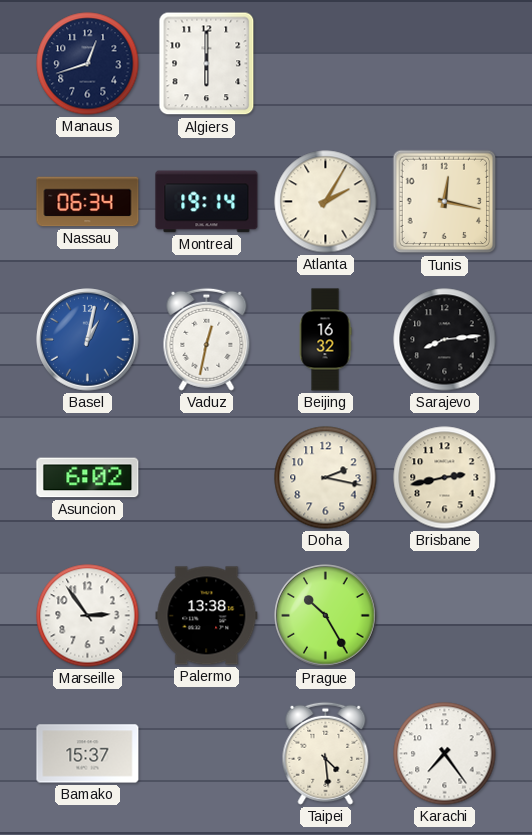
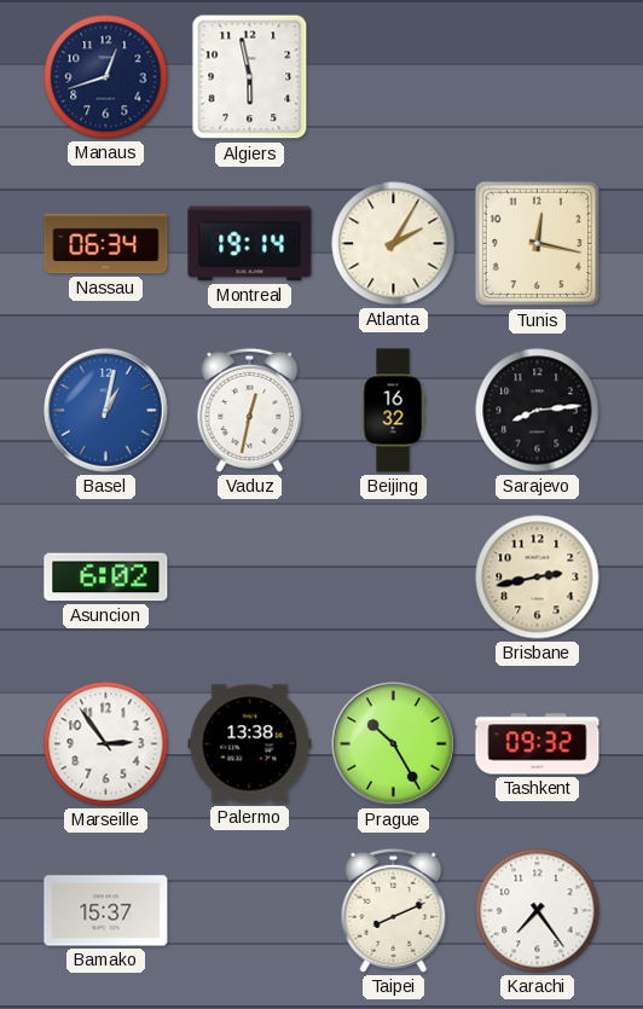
Algiers: 6:00 -> 5:58
Doha: 2:17 -> none
Tashkent: none -> 09:32
Taipei: 4:29 -> 8:11
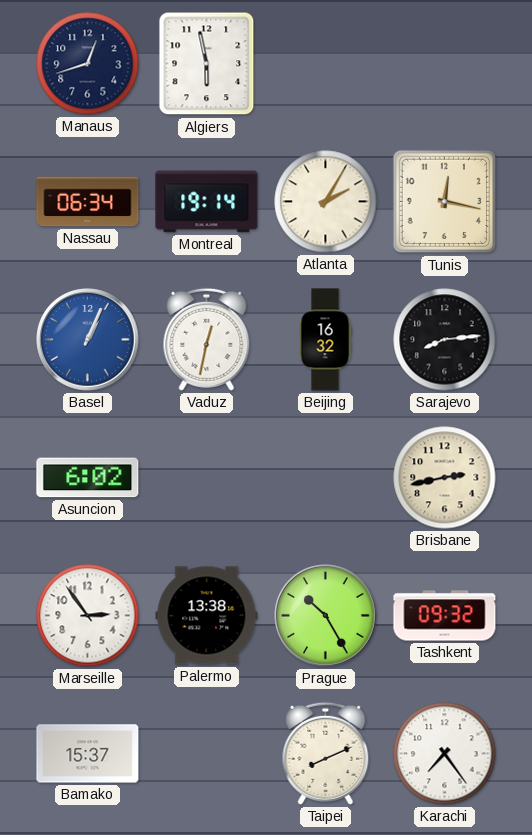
Basel: 1:02 -> 1:04
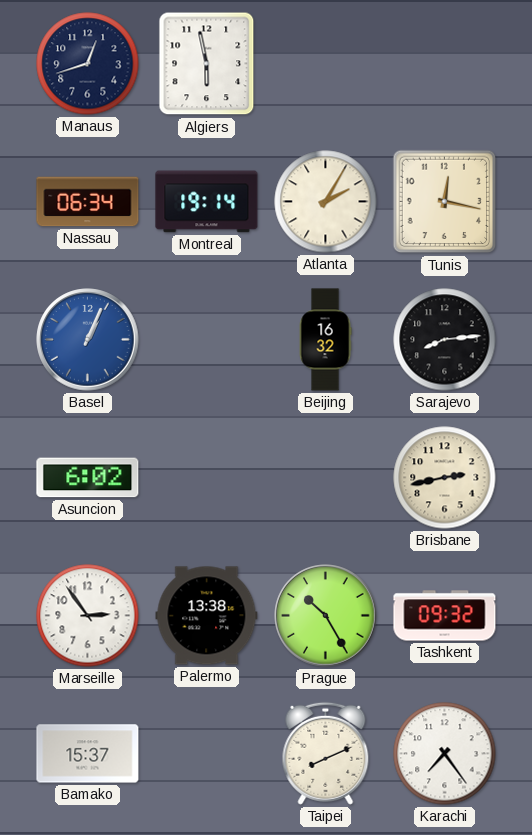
Vaduz: 12:32 -> none
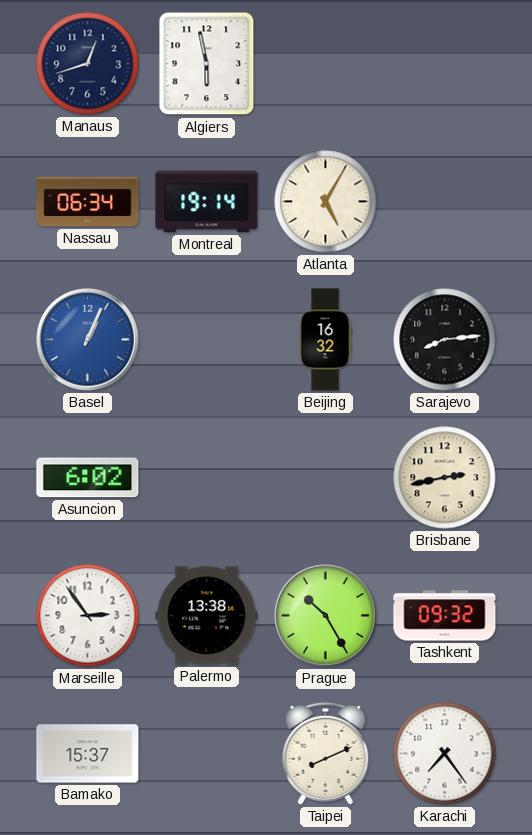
Atlanta: 2:05 -> 5:05
Tunis: 12:17 -> none
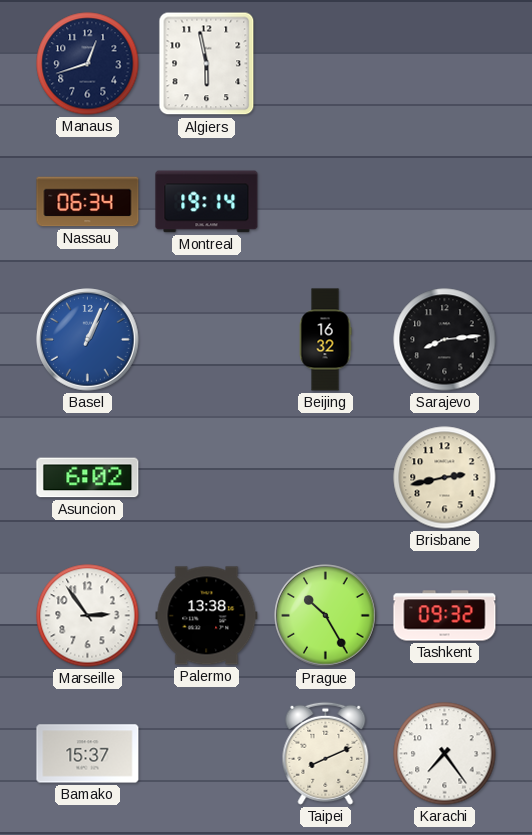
Atlanta: 5:05 -> none
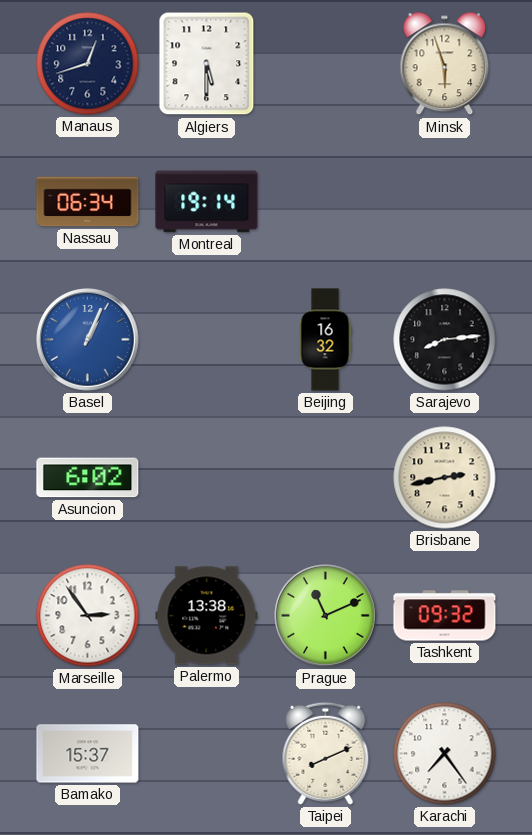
Algiers: 5:58 -> 5:30
Minsk: none -> 5:57
Prague: 10:25 -> 11:11
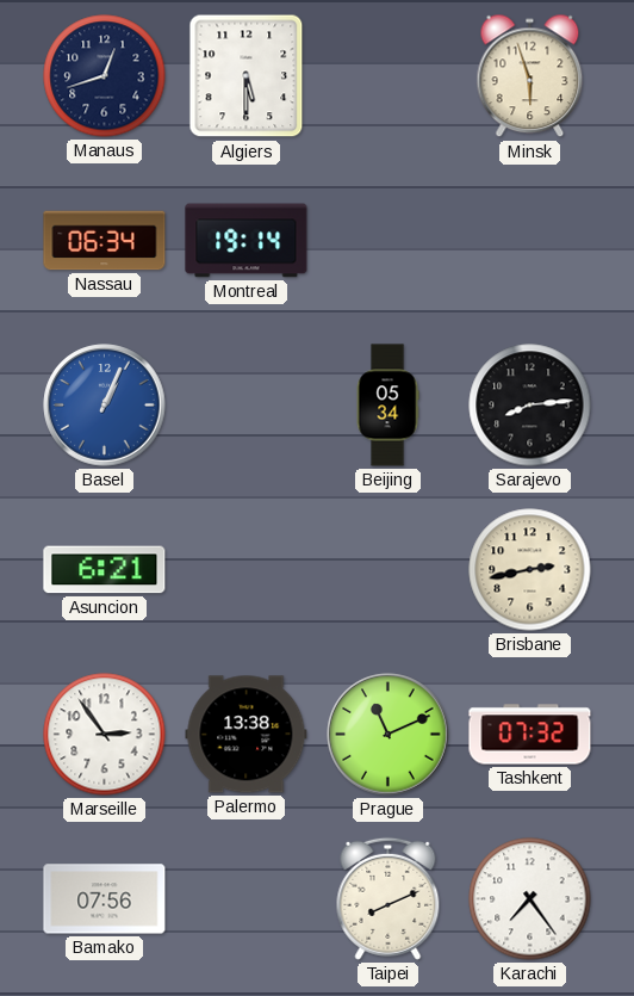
Beijing: 16:32 -> 05:34
Asuncion: 6:02 -> 6:21
Tashkent: 09:32 -> 07:32
Bamako: 15:37 -> 07:56
